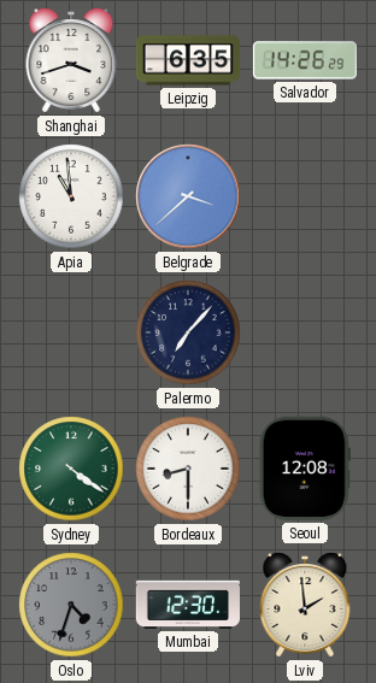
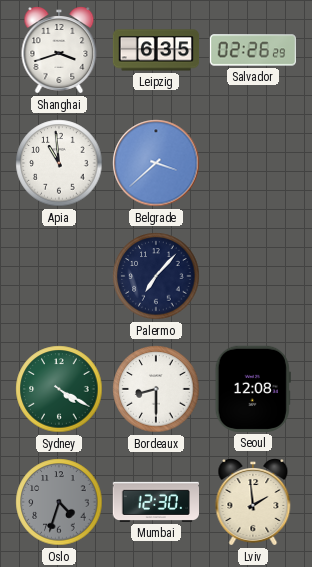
Salvador: 14:26 -> 02:26
Sydney: 4:21 -> 4:20
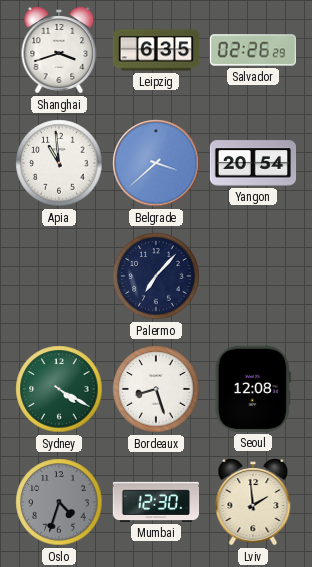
Yangon: none -> 20:54
Bordeaux: 8:30 -> 8:27
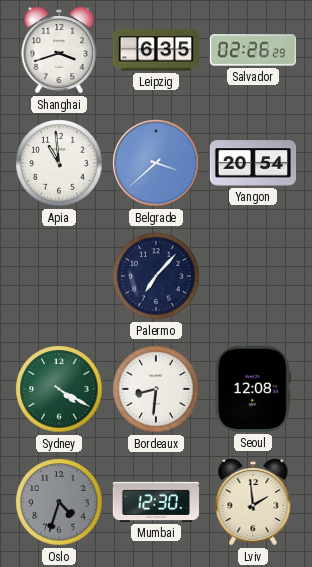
Bordeaux: 8:27 -> 8:31
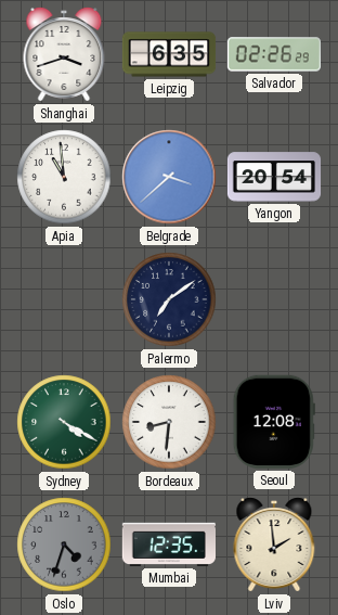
Palermo: 7:07 -> 7:09
Mumbai: 12:30 -> 12:35
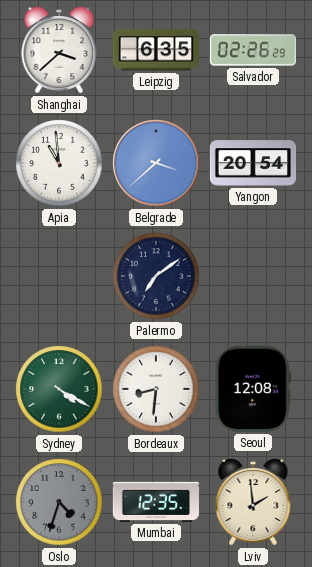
Shanghai: 3:42 -> 3:38
